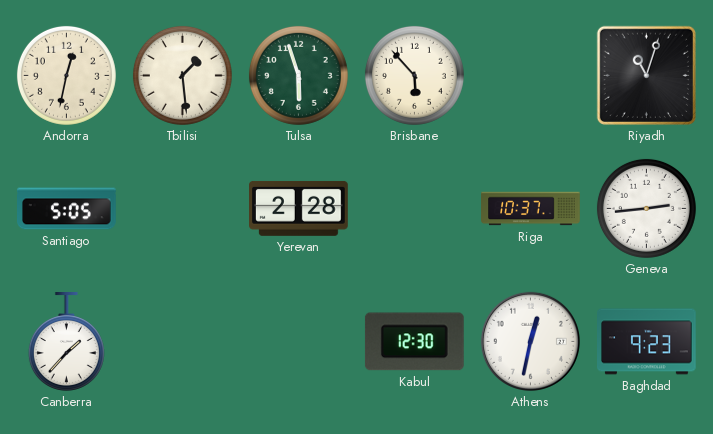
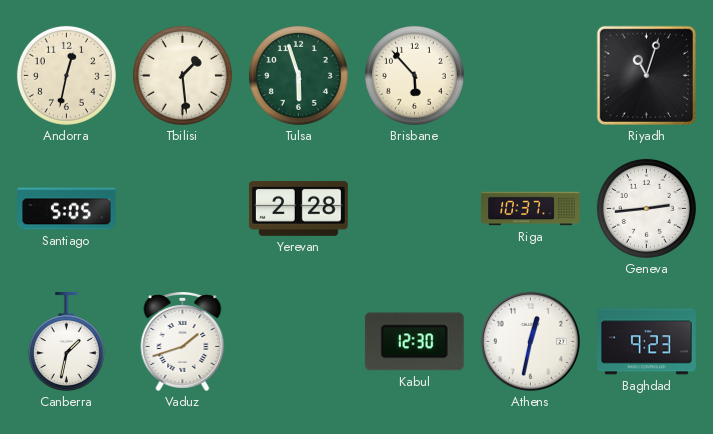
Canberra: 1:37 -> 1:32
Vaduz: none -> 1:42
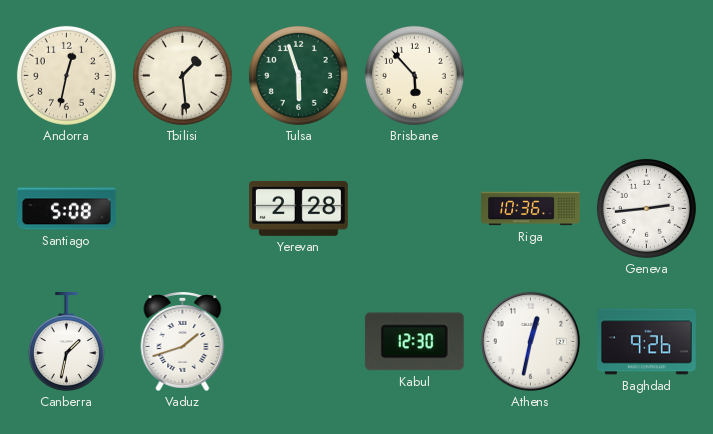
Riyadh: 11:03 -> none
Santiago: 5:05 -> 5:08
Riga: 10:37 -> 10:36
Baghdad: 9:23 -> 9:26
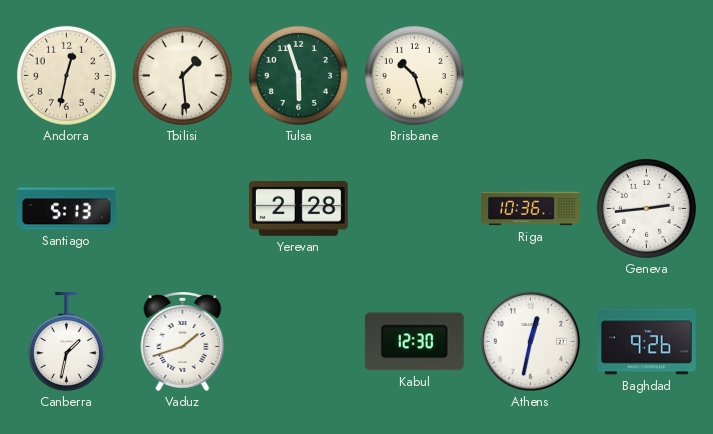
Brisbane: 5:53 -> 10:27
Santiago: 5:08 -> 5:13
